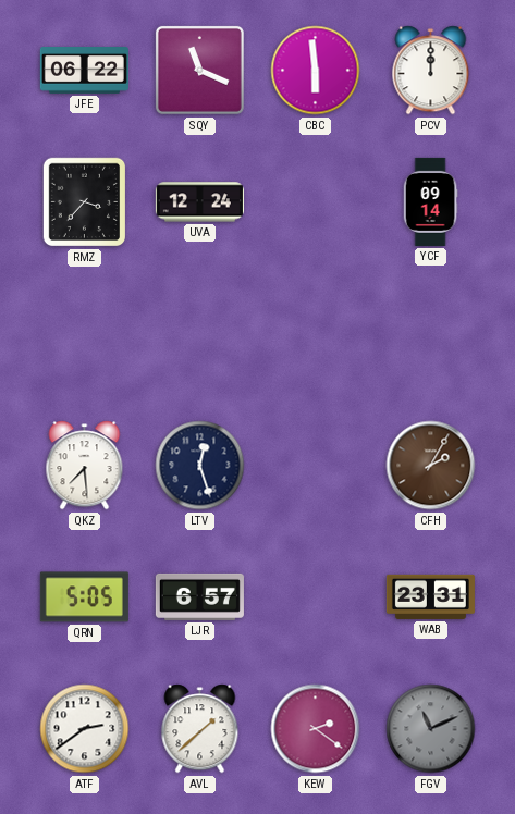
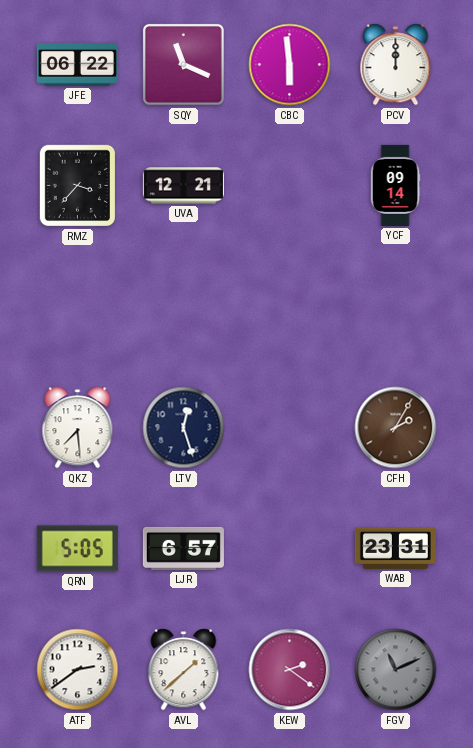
UVA: 12:24 -> 12:21
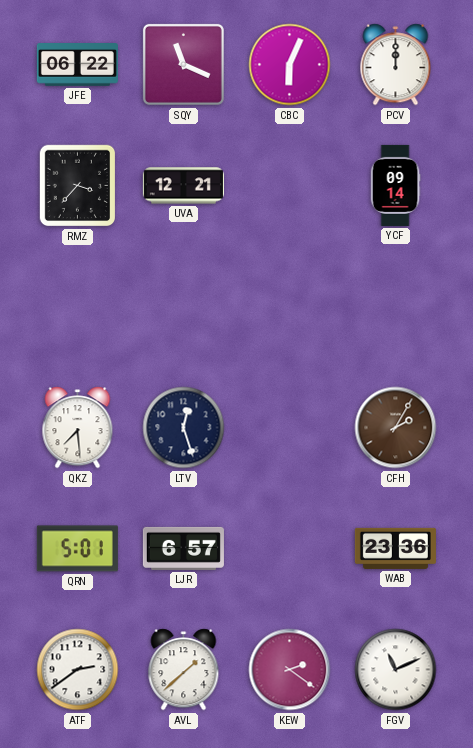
CBC: 5:59 -> 6:04
QRN: 5:05 -> 5:01
WAB: 23:31 -> 23:36
FGV dial: grey -> white
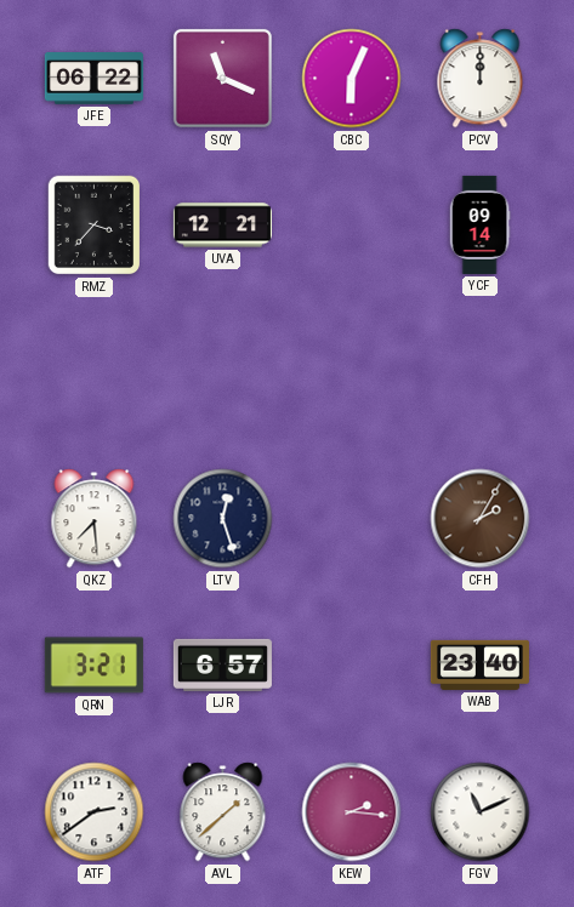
QRN: 5:01 -> 3:21
WAB: 23:36 -> 23:40
KEW: 2:21 -> 2:16
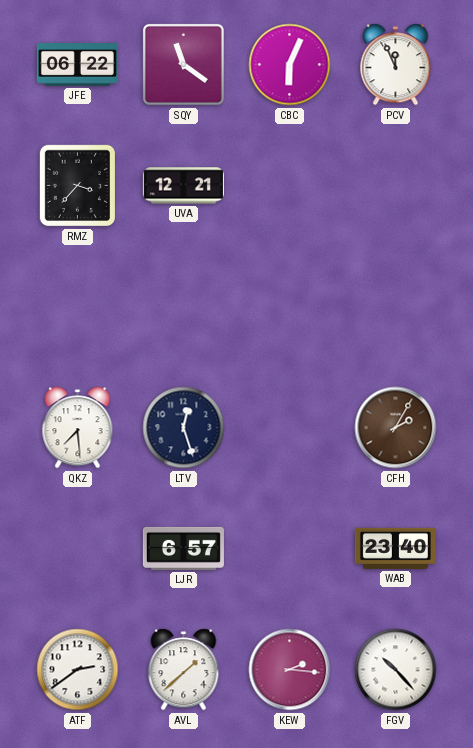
SQY: 11:19 -> 11:21
PCV: 12:00 -> 11:56
YCF: 09:14 -> none
QRN: 3:21 -> none
FGV: 11:11 -> 10:23
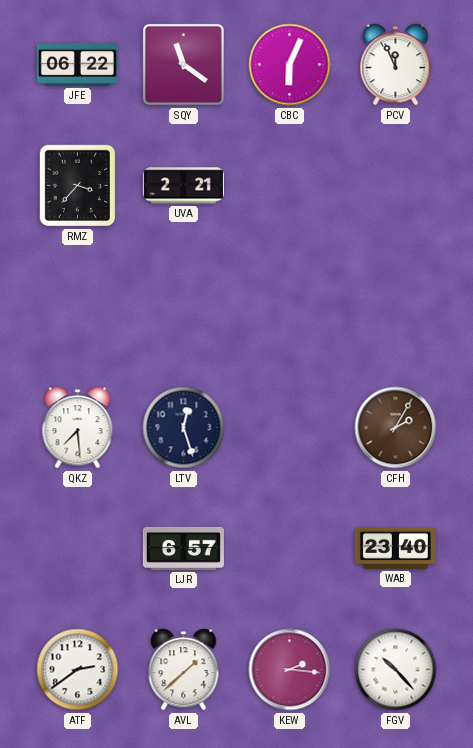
UVA: 12:21 -> 2:21
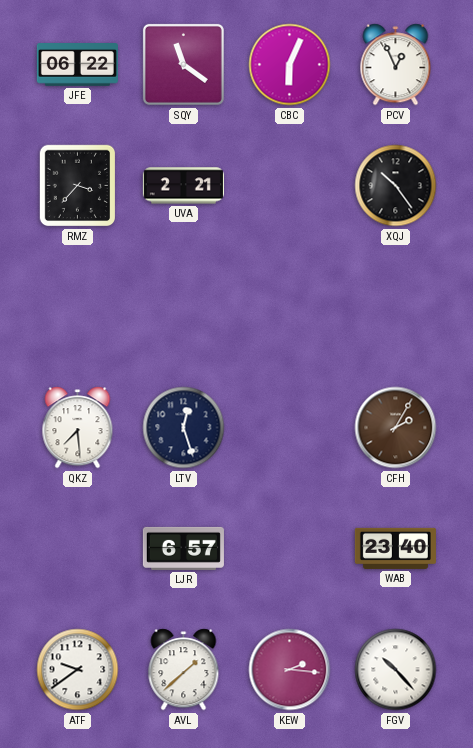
PCV: 11:56 -> 12:56
XQJ: none -> 10:24
ATF: 2:39 -> 9:39
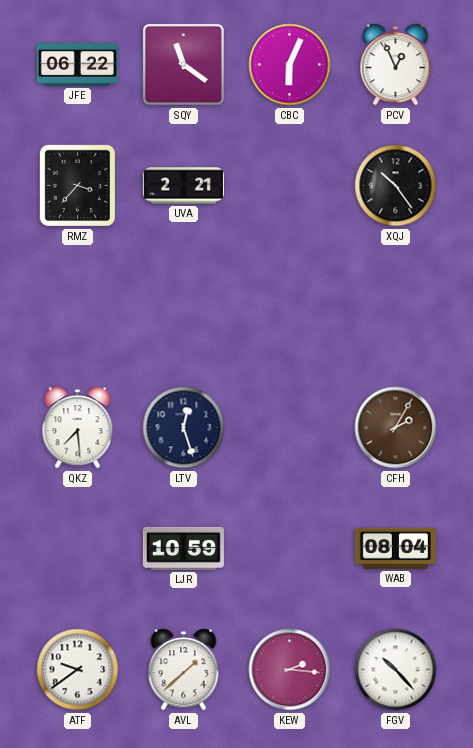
LJR: 6:57 -> 10:59
WAB: 23:40 -> 08:04
